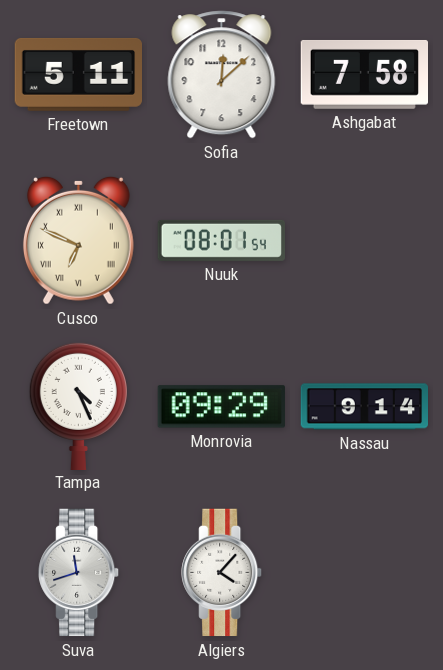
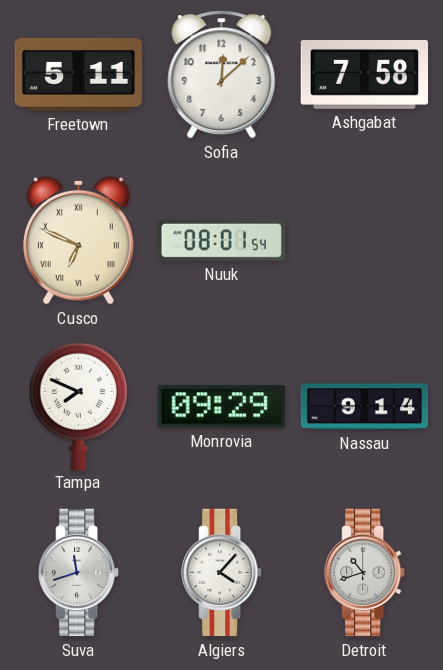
Tampa: 4:26 -> 7:49
Detroit: none -> 10:42
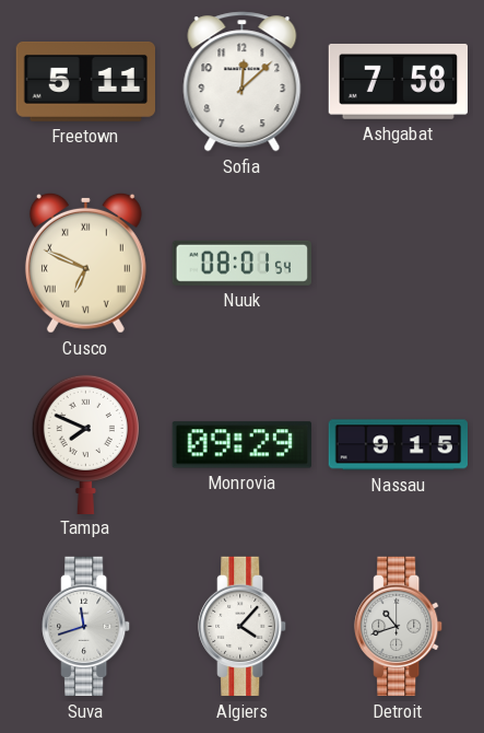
Nassau: 9:14 -> 9:15
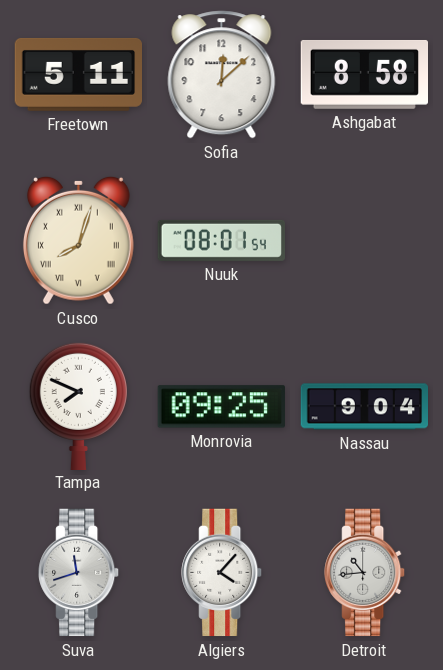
Ashgabat: 7:58 -> 8:58
Cusco: 6:49 -> 8:03
Monrovia: 09:29 -> 09:25
Nassau: 9:15 -> 9:04
Detroit: 10:42 -> 10:44
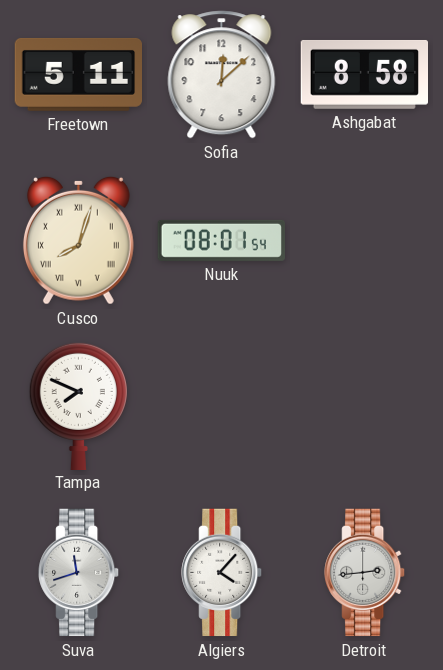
Monrovia: 09:25 -> none
Nassau: 9:04 -> none
Detroit: 10:44 -> 2:44
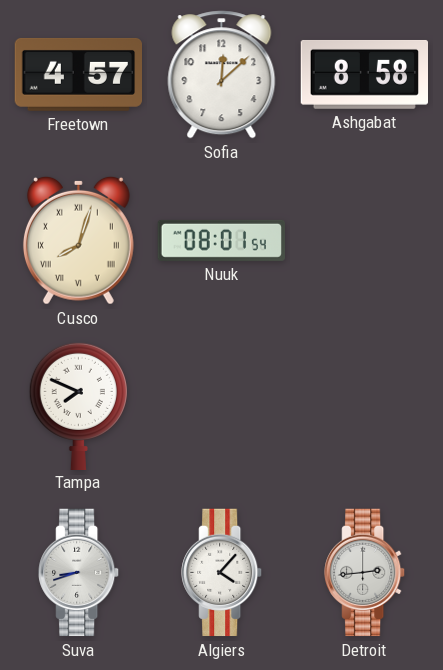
Freetown: 5:11 -> 4:57
Suva: 11:42 -> 8:42
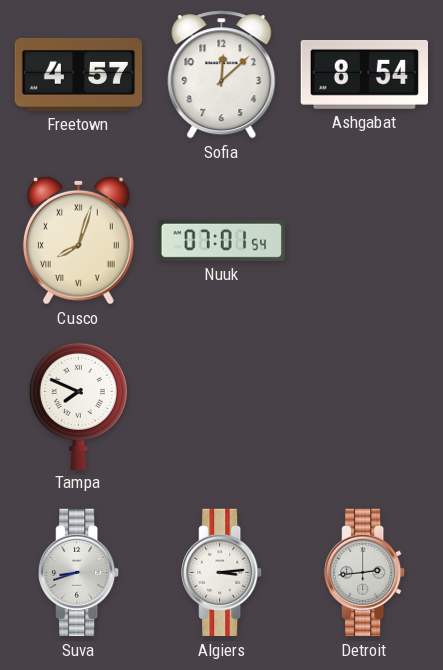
Ashgabat: 8:58 -> 8:54
Nuuk: 08:01 -> 07:01
Algiers: 4:07 -> 3:14
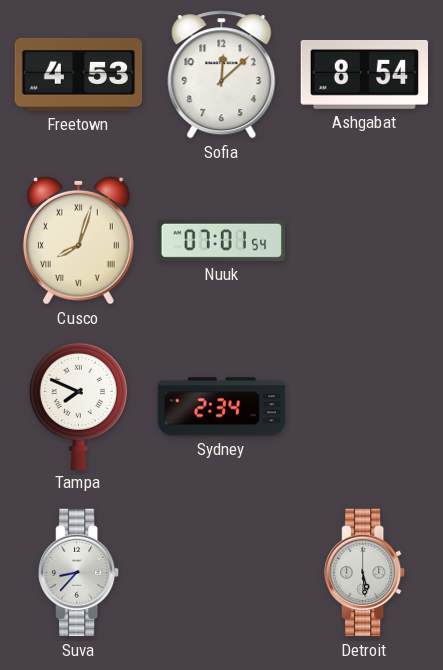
Freetown: 4:57 -> 4:53
Sydney: none -> 2:34
Suva: 8:42 -> 8:37
Algiers: 3:14 -> none
Detroit: 2:44 -> 5:29
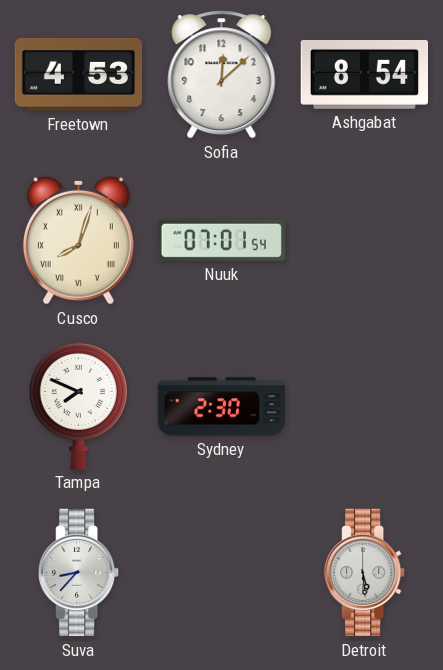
Sydney: 2:34 -> 2:30
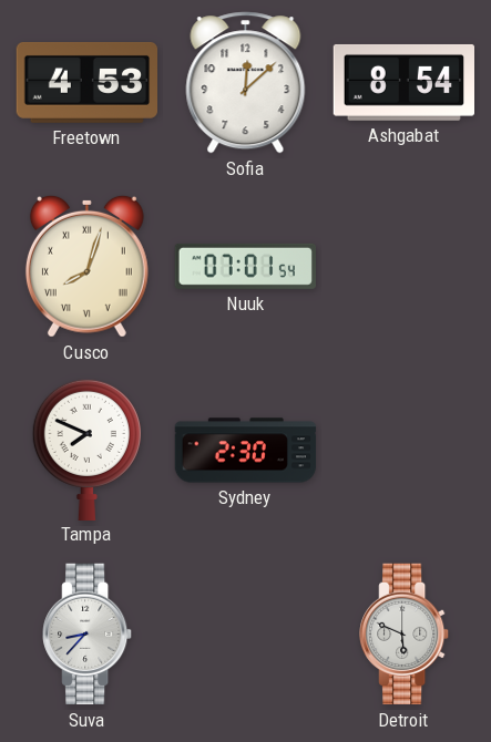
Detroit: 5:29 -> 5:49
